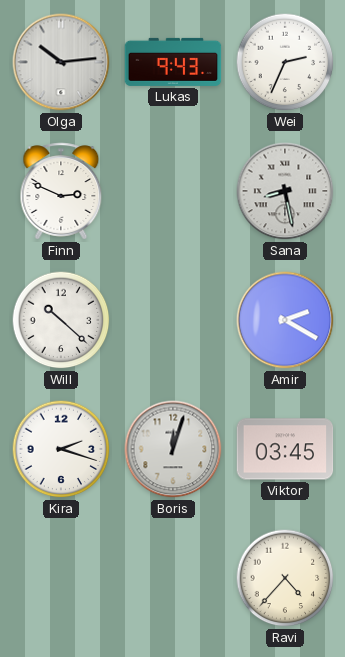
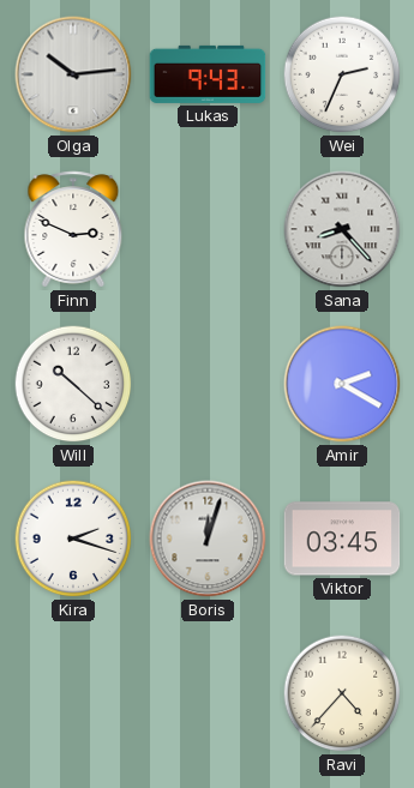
Sana: 8:28 -> 8:23
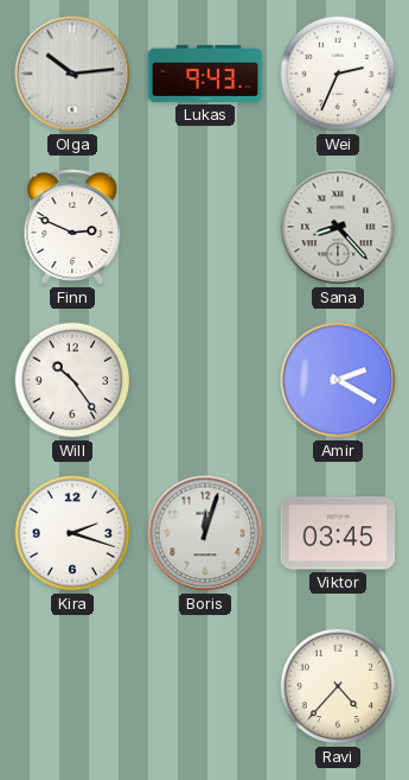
Will: 10:22 -> 10:24
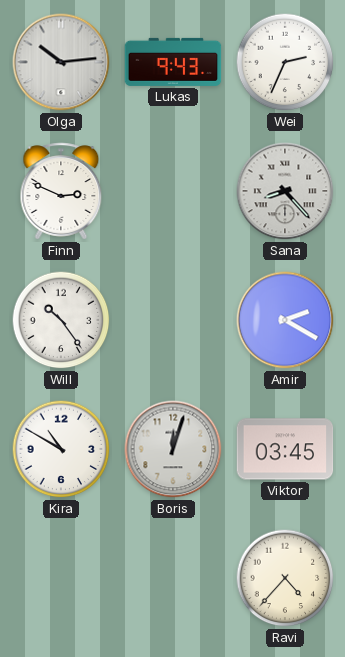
Kira: 2:18 -> 10:50
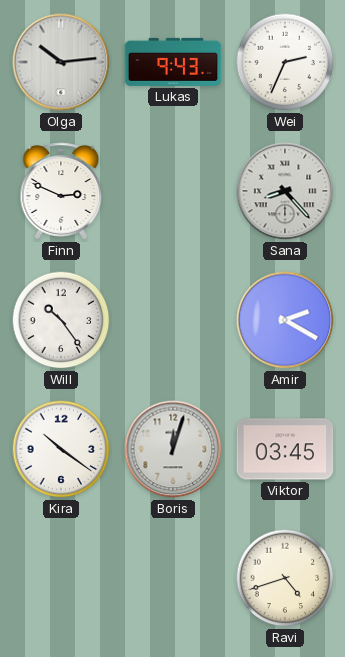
Kira: 10:50 -> 10:21
Ravi: 4:37 -> 4:42
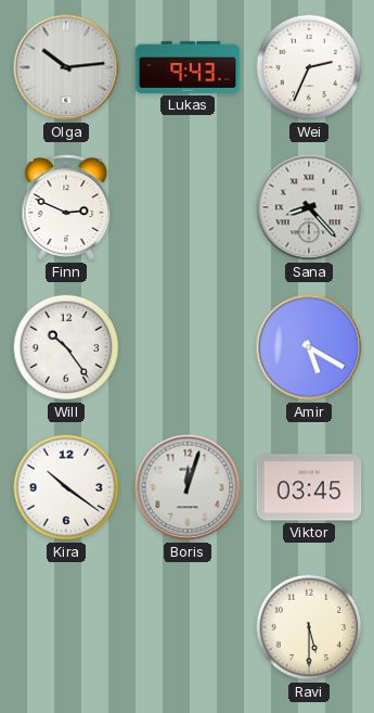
Amir: 2:20 -> 5:20
Ravi: 4:42 -> 5:30
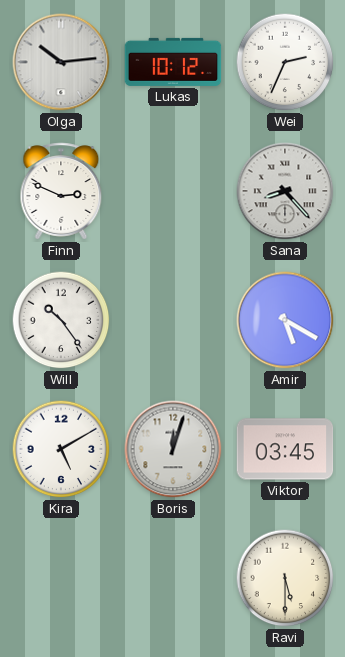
Lukas: 9:43 -> 10:12
Kira: 10:21 -> 5:10
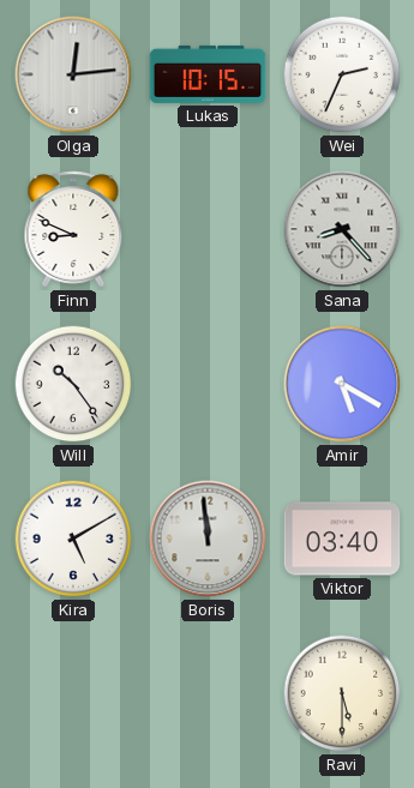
Olga: 10:14 -> 12:14
Lukas: 10:12 -> 10:15
Finn: 2:49 -> 8:49
Boris: 12:03 -> 11:59
Viktor: 03:45 -> 03:40
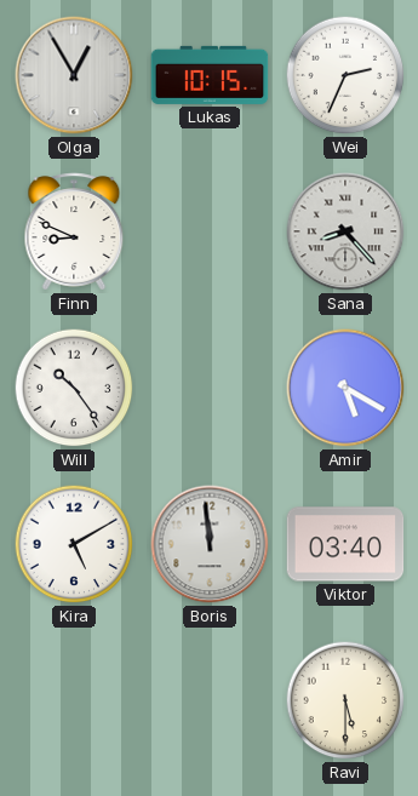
Olga: 12:14 -> 12:55
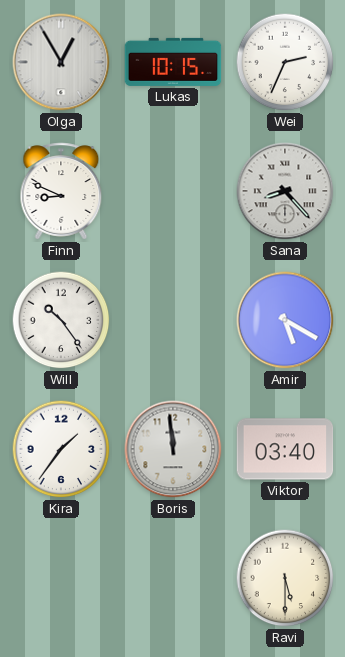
Kira: 5:10 -> 1:36
